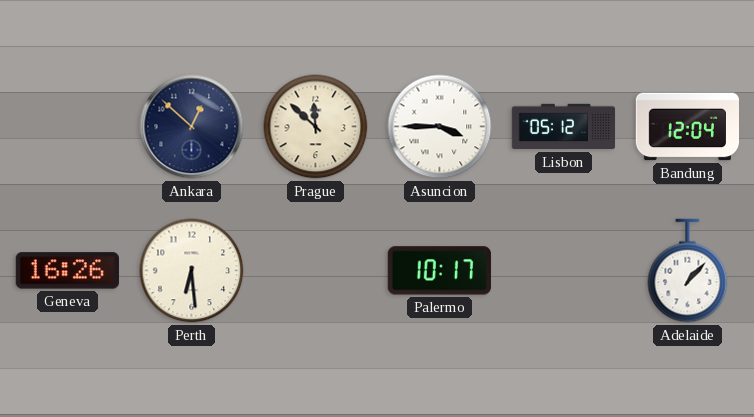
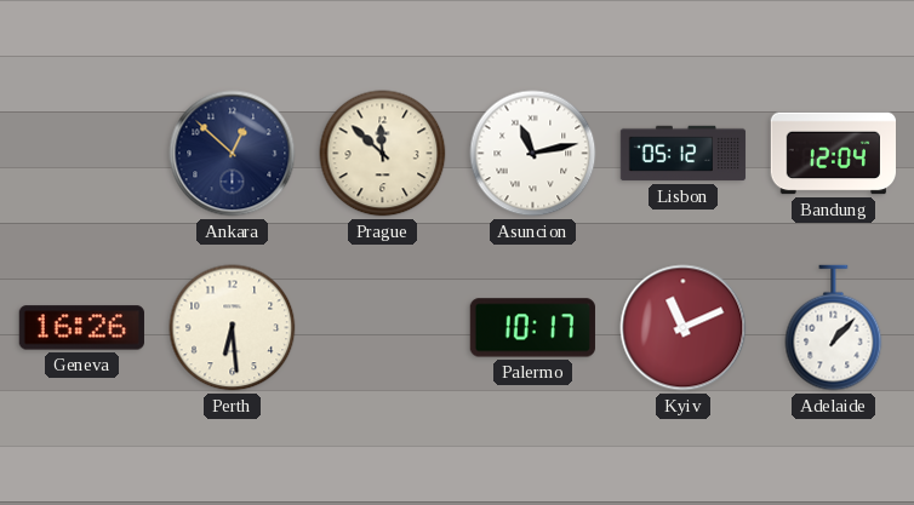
Asuncion: 3:45 -> 11:13
Kyiv: none -> 11:11
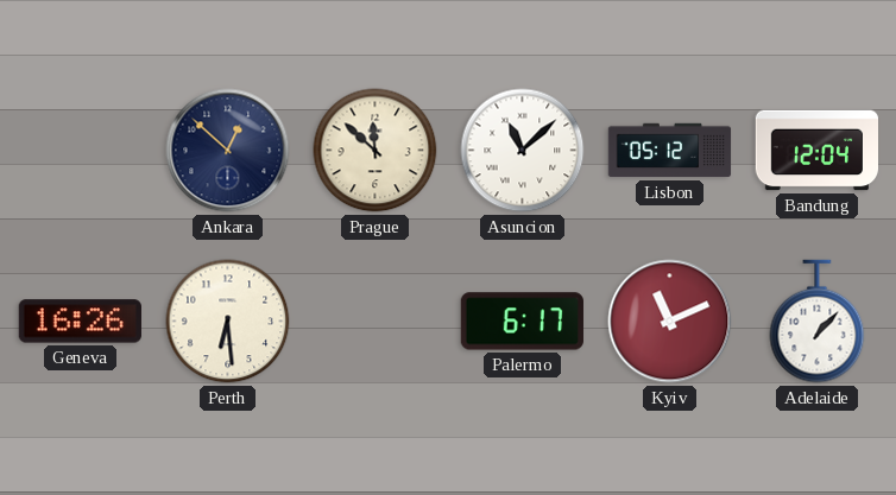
Asuncion: 11:13 -> 11:08
Palermo: 10:17 -> 6:17
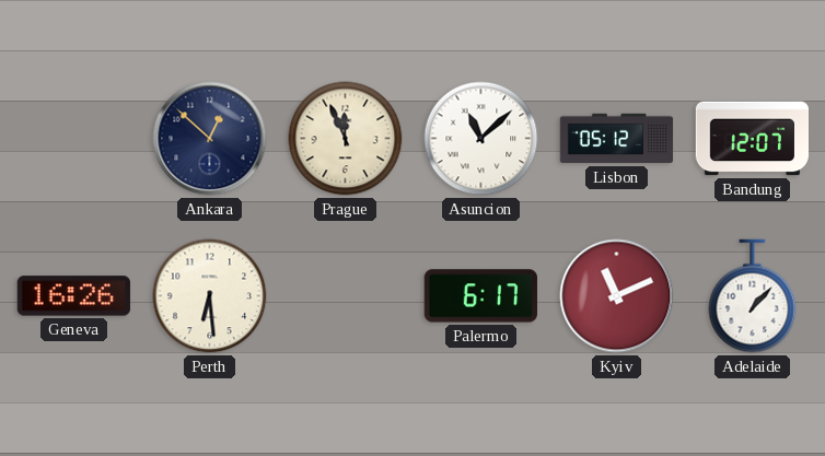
Prague: 11:52 -> 11:56
Bandung: 12:04 -> 12:07
